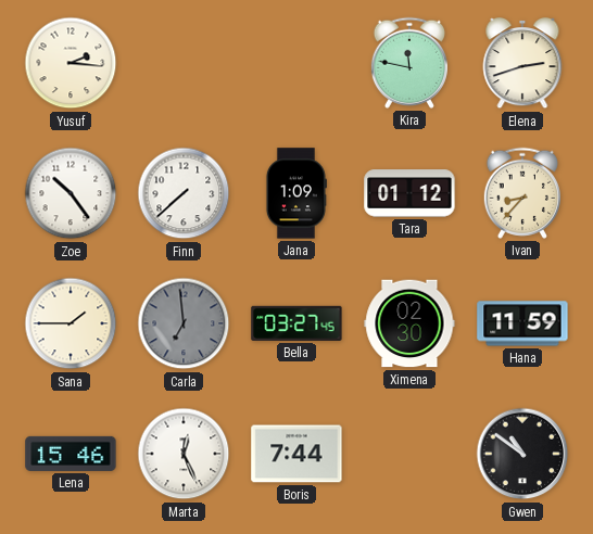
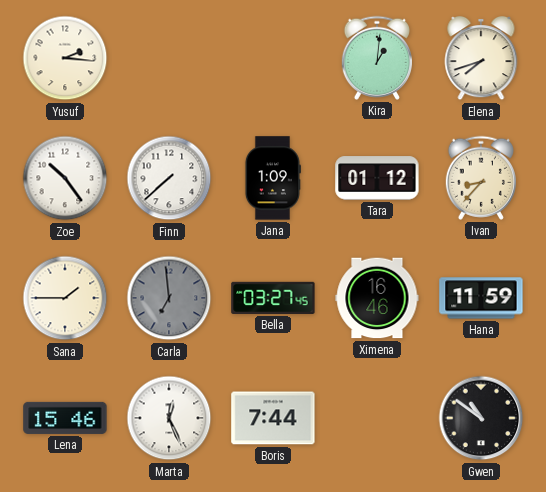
Kira: 11:47 -> 1:01
Elena: 2:42 -> 7:42
Ximena: 02:30 -> 16:46
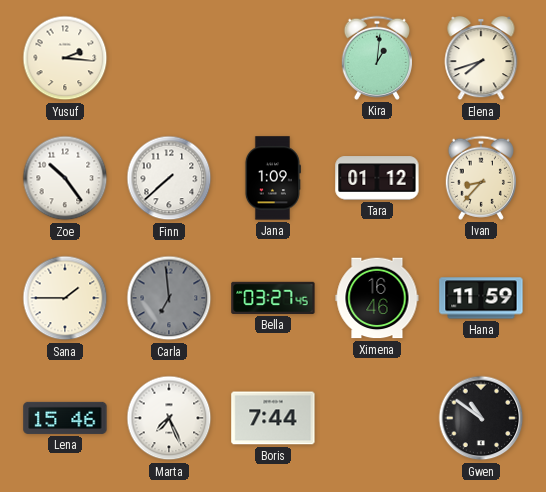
Marta: 12:26 -> 7:26
